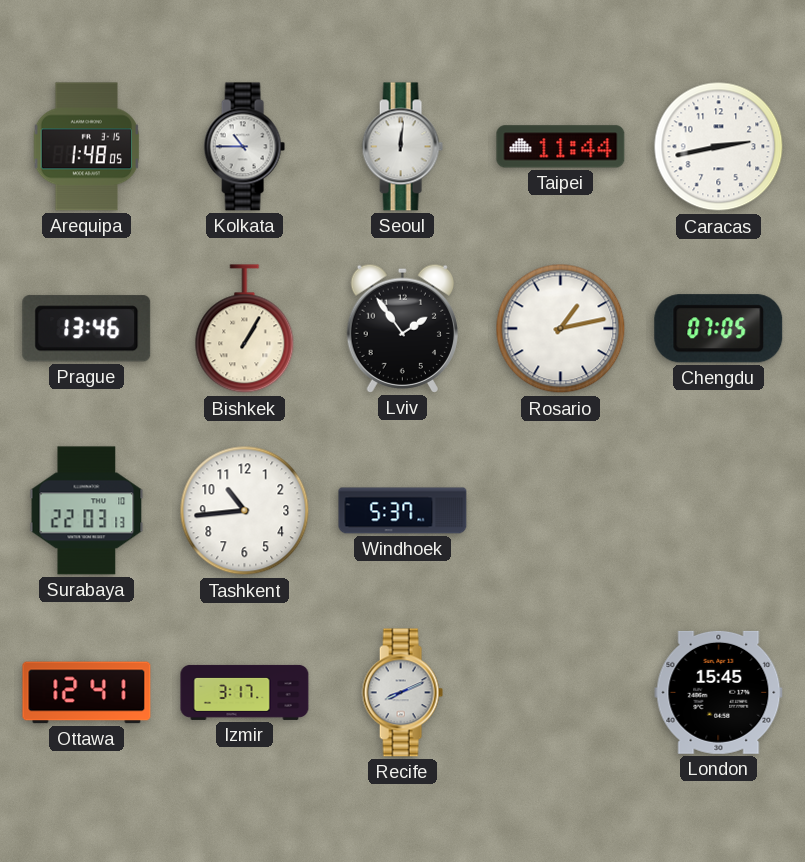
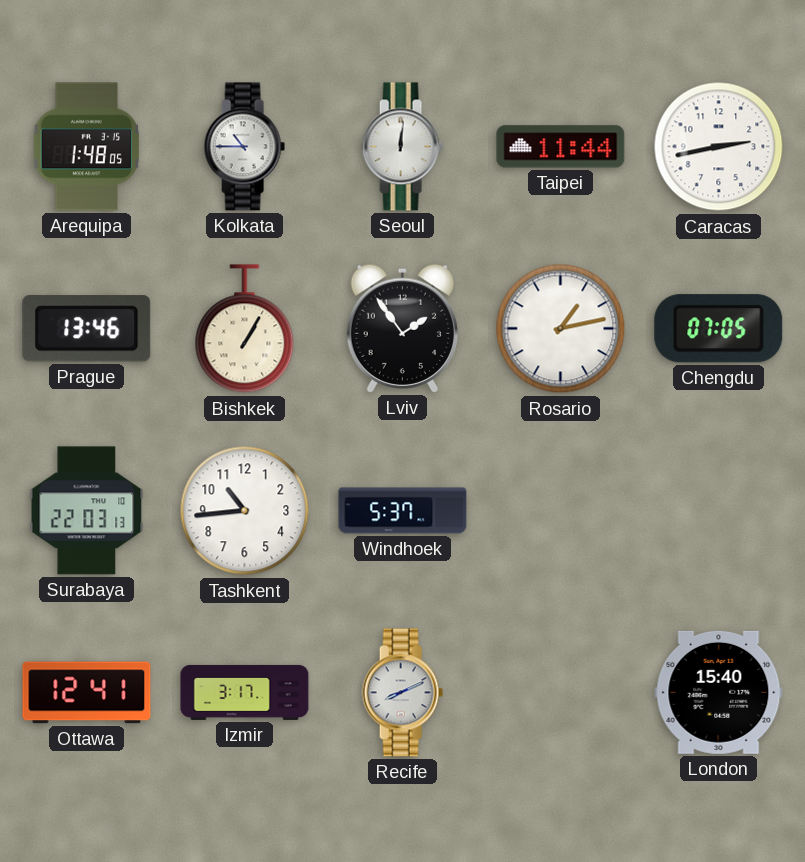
London: 15:45 -> 15:40
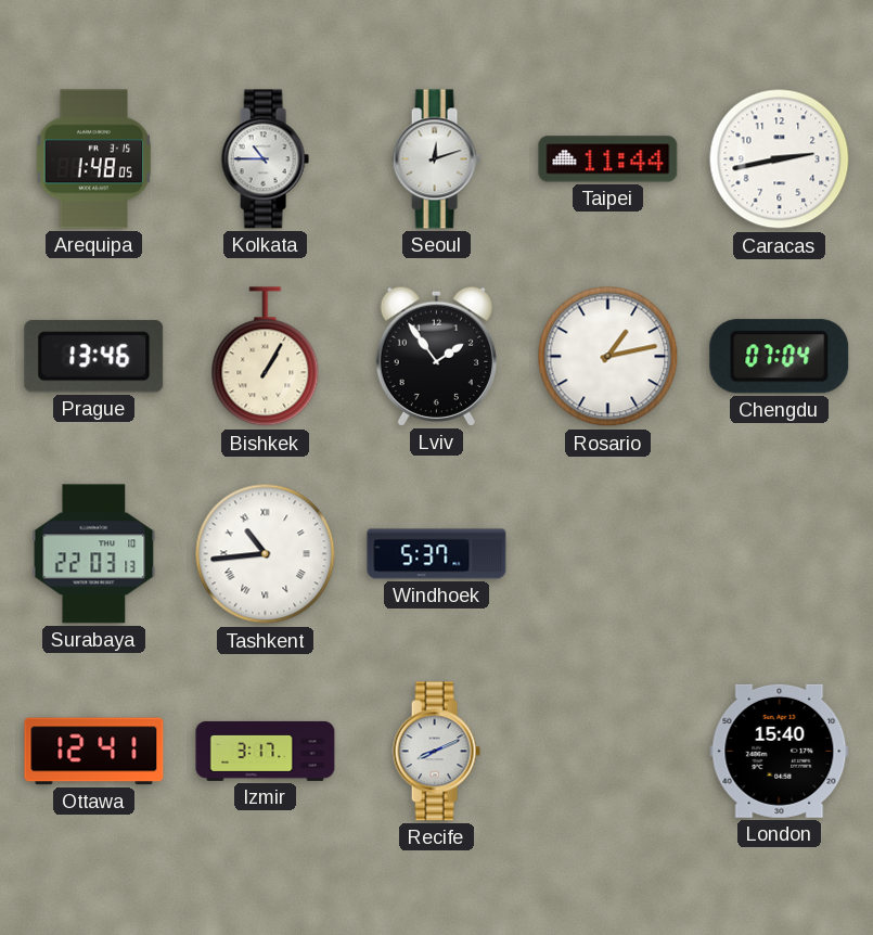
Seoul: 12:01 -> 12:12
Chengdu: 07:05 -> 07:04
Tashkent numerals: Arabic -> Roman
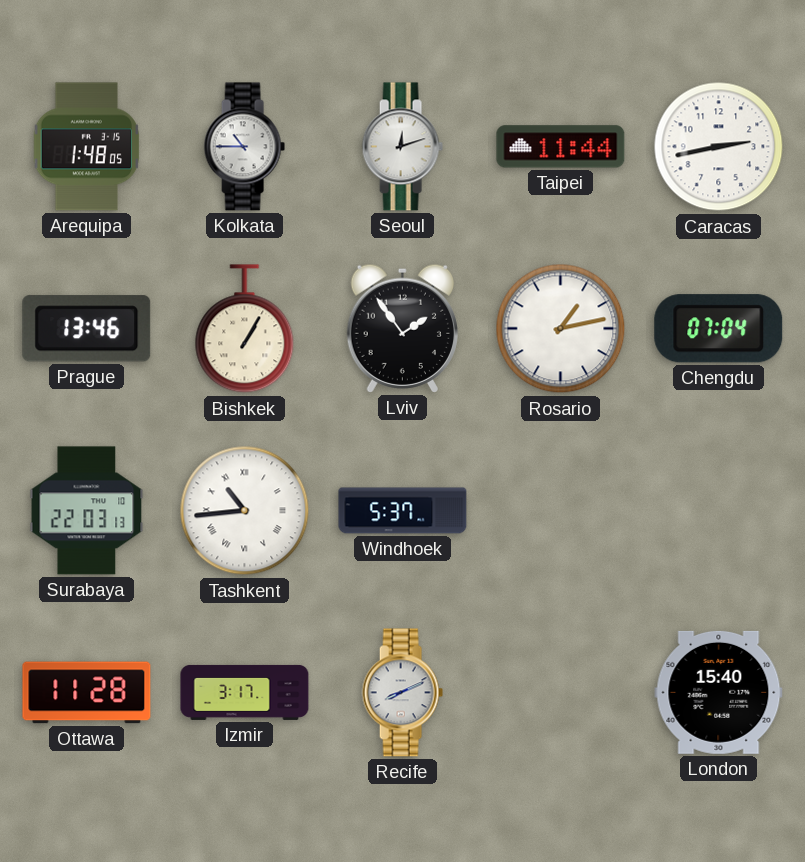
Ottawa: 12:41 -> 11:28
